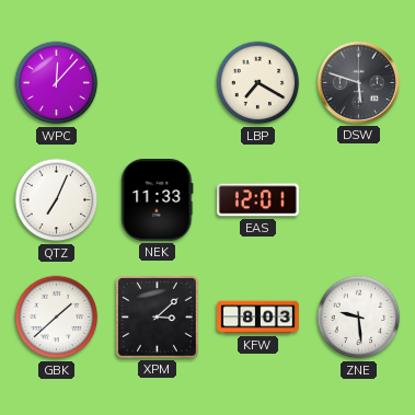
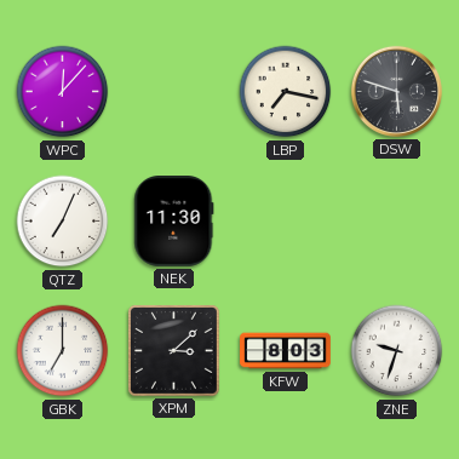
LBP: 7:20 -> 7:17
NEK: 11:33 -> 11:30
EAS: 12:01 -> none
GBK: 1:38 -> 7:00
ZNE: 9:29 -> 9:33
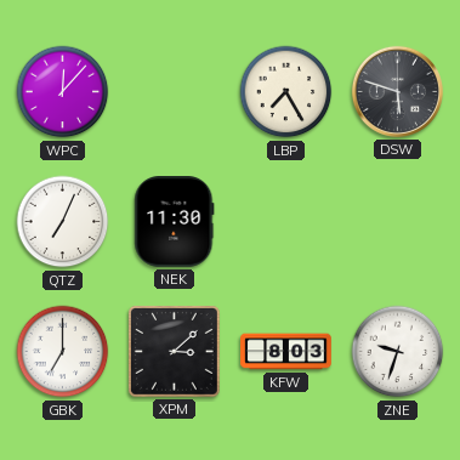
LBP: 7:17 -> 7:25
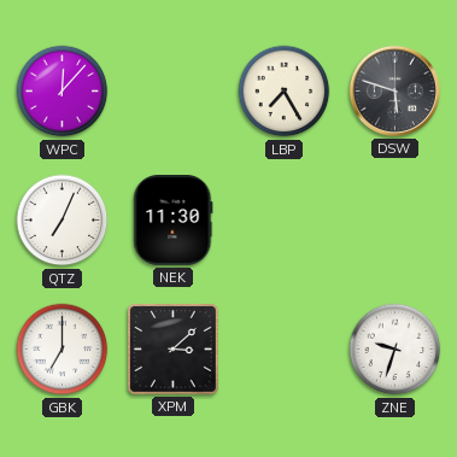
KFW: 8:03 -> none
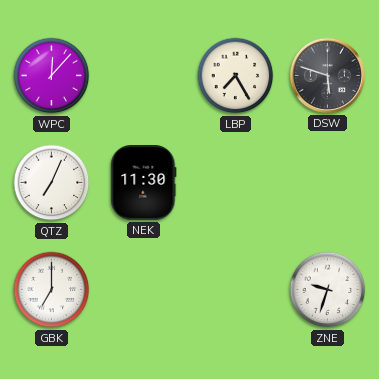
XPM: 3:08 -> none
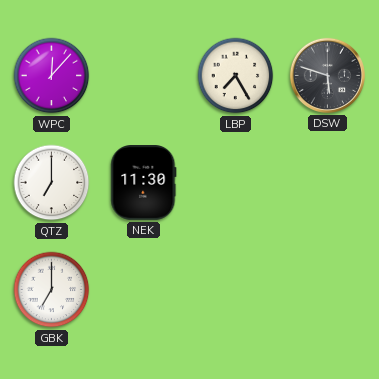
QTZ: 7:04 -> 7:00
ZNE: 9:33 -> none
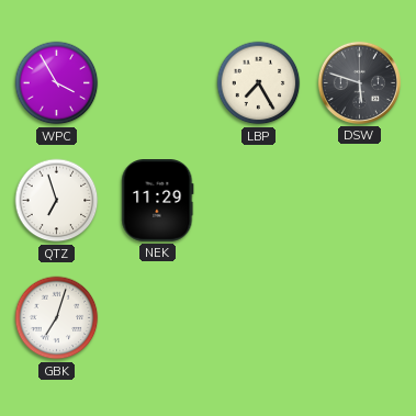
WPC: 12:07 -> 3:55
QTZ: 7:00 -> 6:57
NEK: 11:30 -> 11:29
GBK: 7:00 -> 7:03
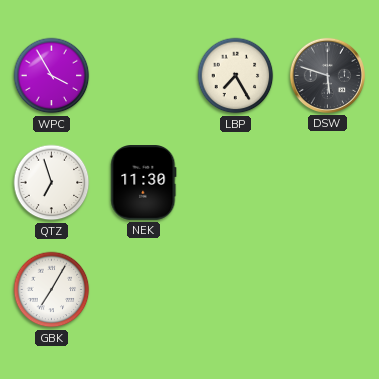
NEK: 11:29 -> 11:30
GBK: 7:03 -> 7:05
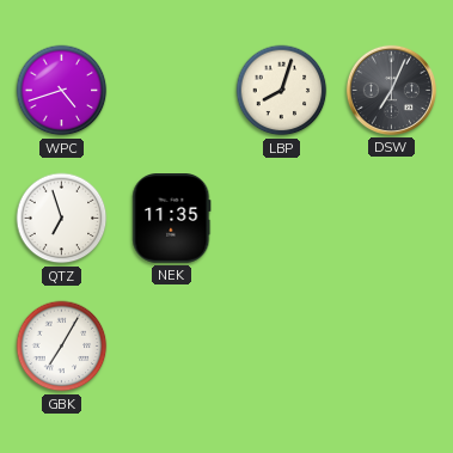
WPC: 3:55 -> 4:42
LBP: 7:25 -> 8:03
DSW: 5:48 -> 7:04
NEK: 11:30 -> 11:35
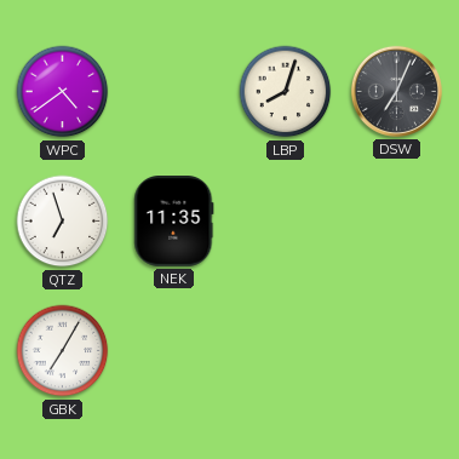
WPC: 4:42 -> 4:39
